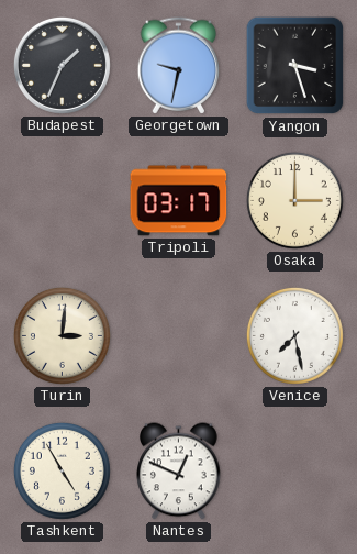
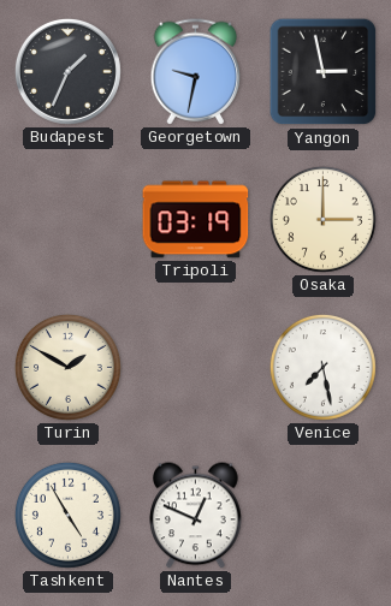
Yangon: 3:27 -> 2:58
Tripoli: 03:17 -> 03:19
Turin: 3:01 -> 1:50
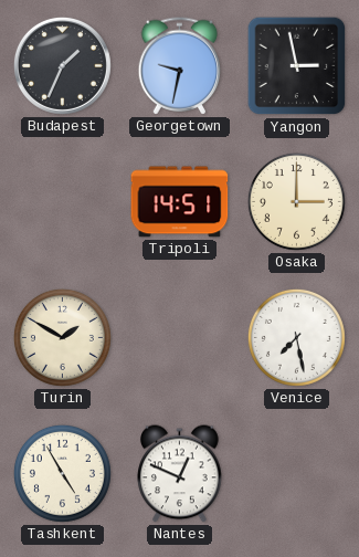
Tripoli: 03:19 -> 14:51
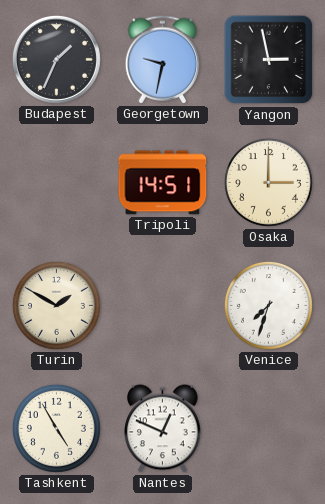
Venice: 7:28 -> 7:33
